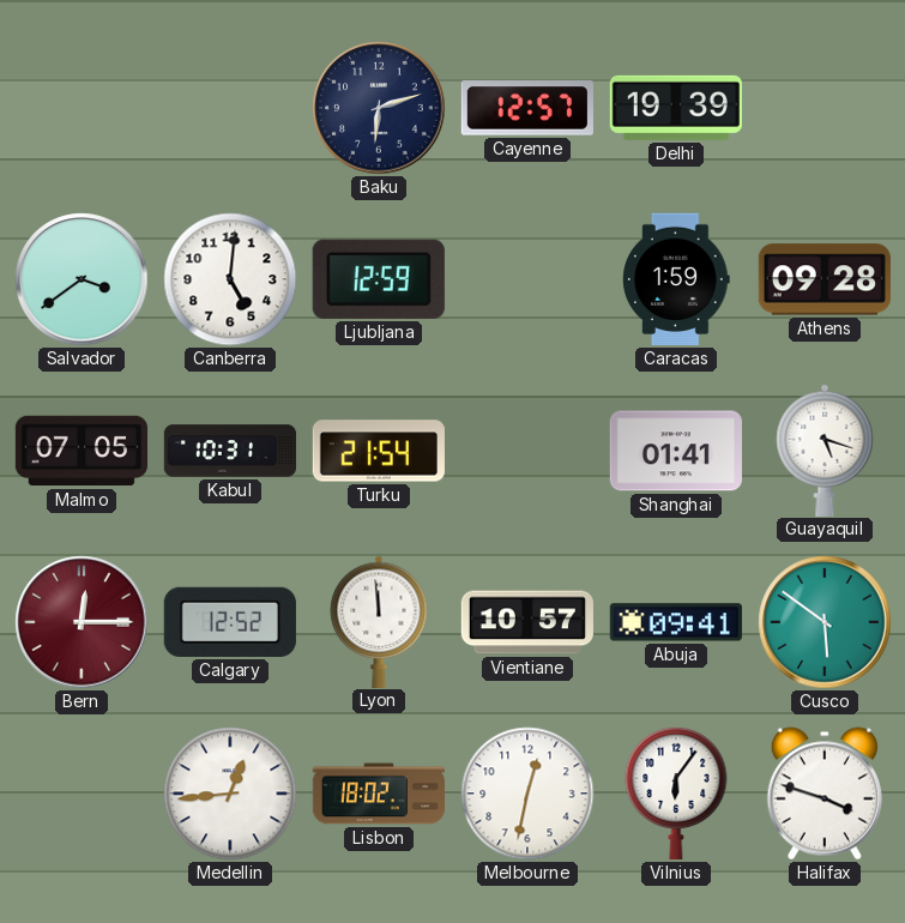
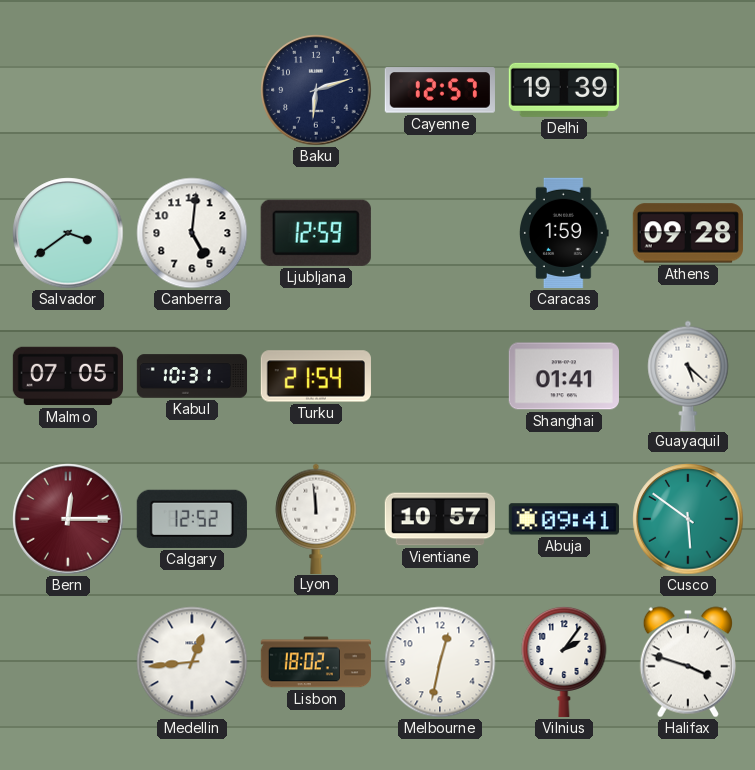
Guayaquil: 5:18 -> 5:22
Vilnius: 6:06 -> 2:06
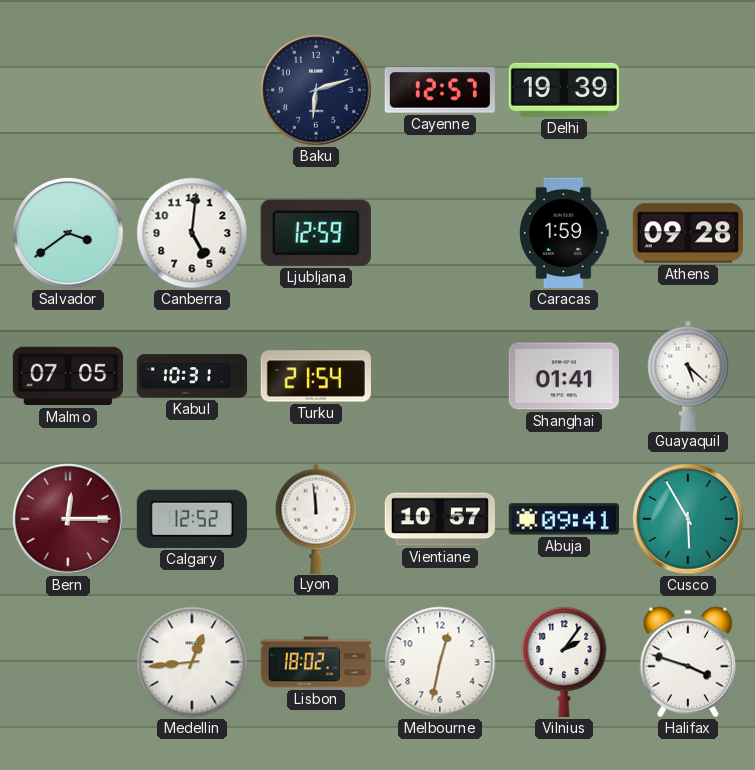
Cusco: 5:51 -> 5:55
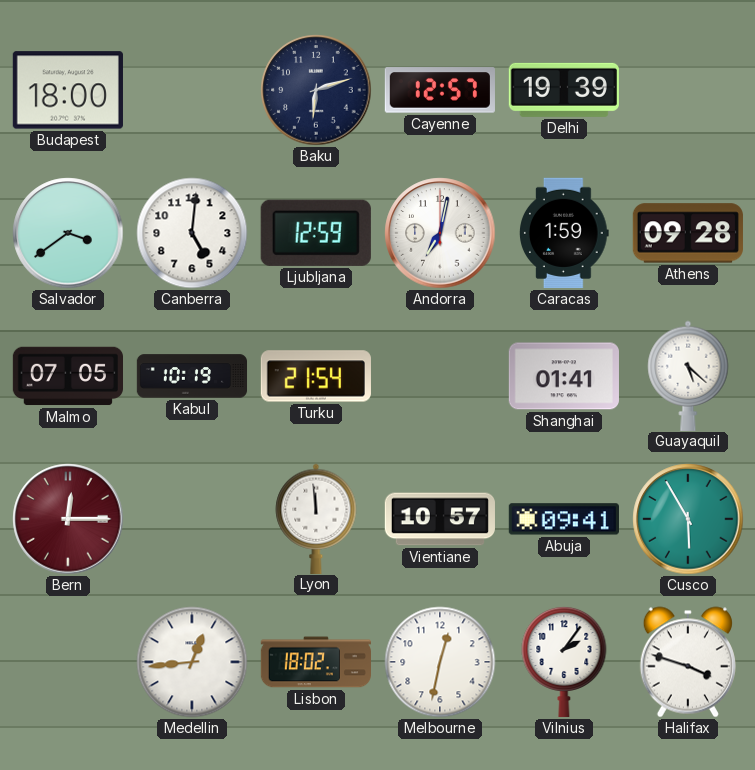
Budapest: none -> 18:00
Andorra: none -> 7:02
Kabul: 10:31 -> 10:19
Calgary: 12:52 -> none
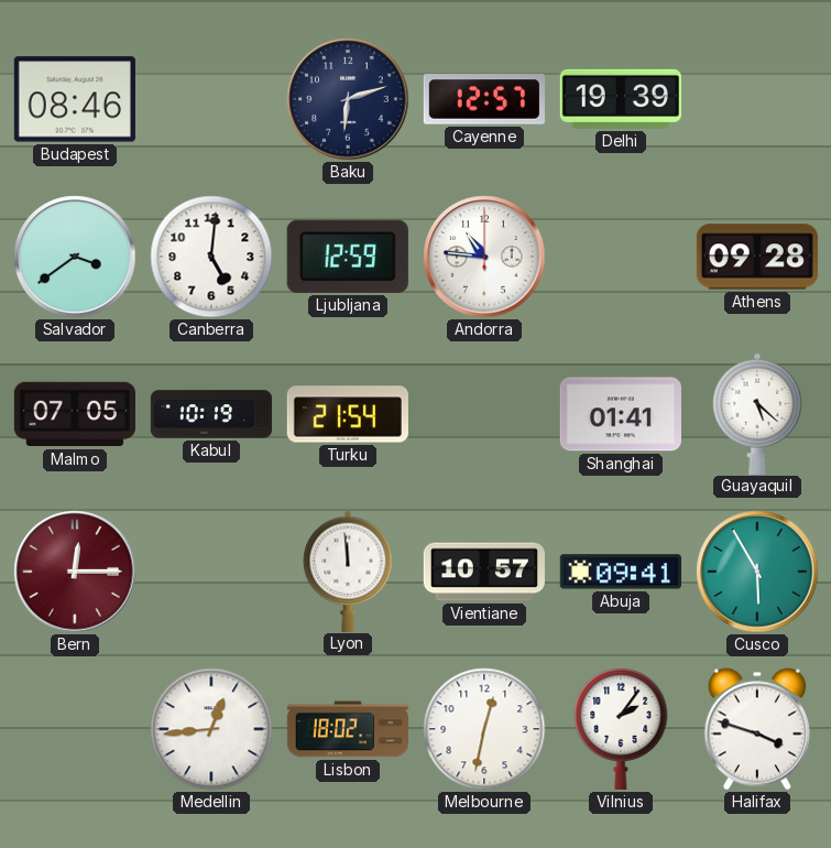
Budapest: 18:00 -> 08:46
Andorra: 7:02 -> 10:46
Caracas: 1:59 -> none
